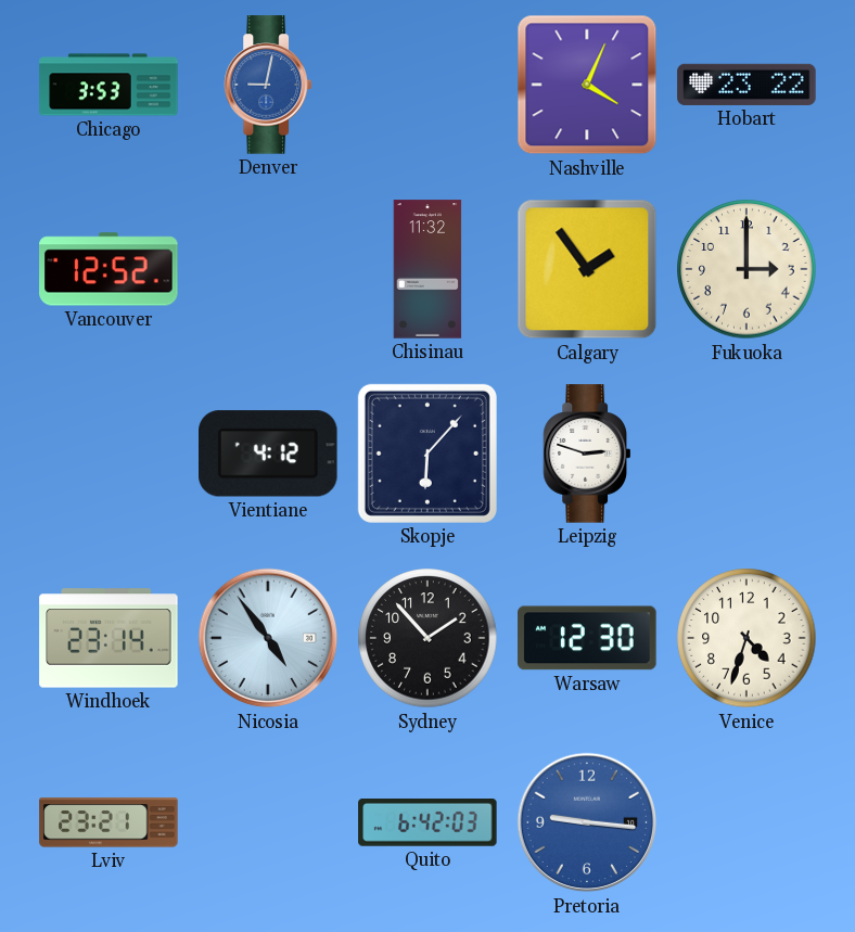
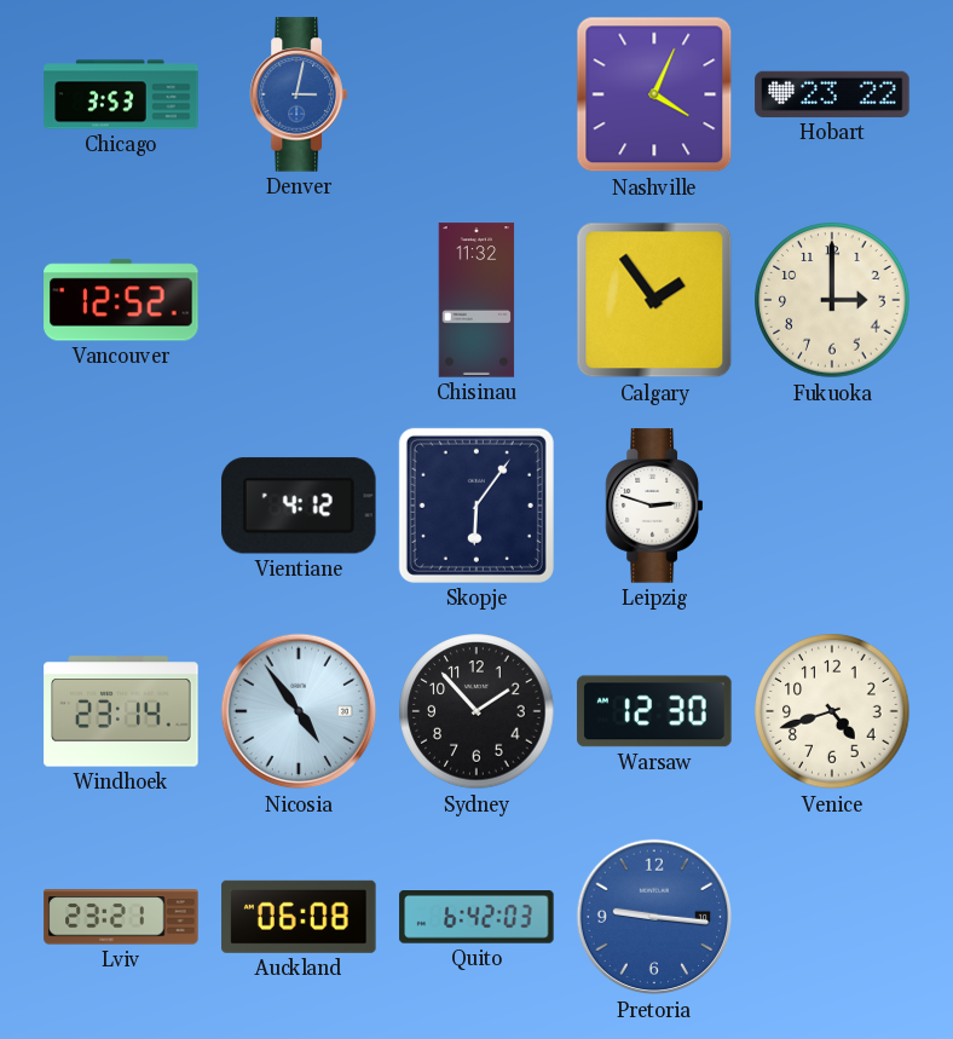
Denver: 9:02 -> 3:02
Skopje: 6:07 -> 6:06
Venice: 4:33 -> 4:42
Auckland: none -> 06:08
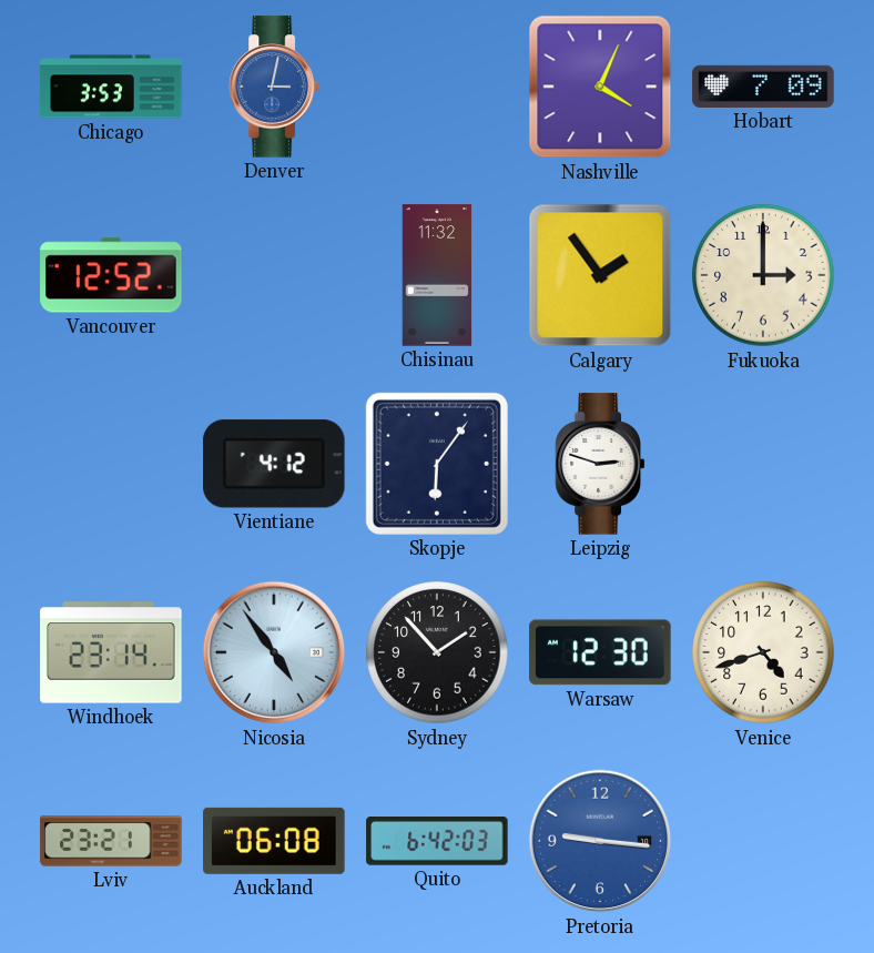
Hobart: 23:22 -> 7:09
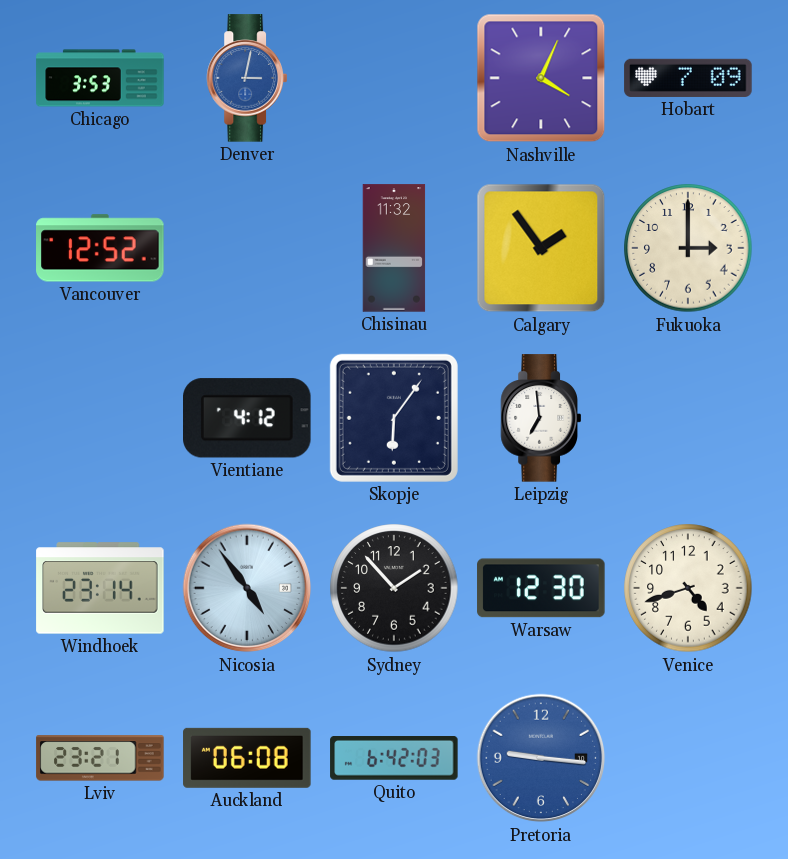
Leipzig: 2:48 -> 6:59
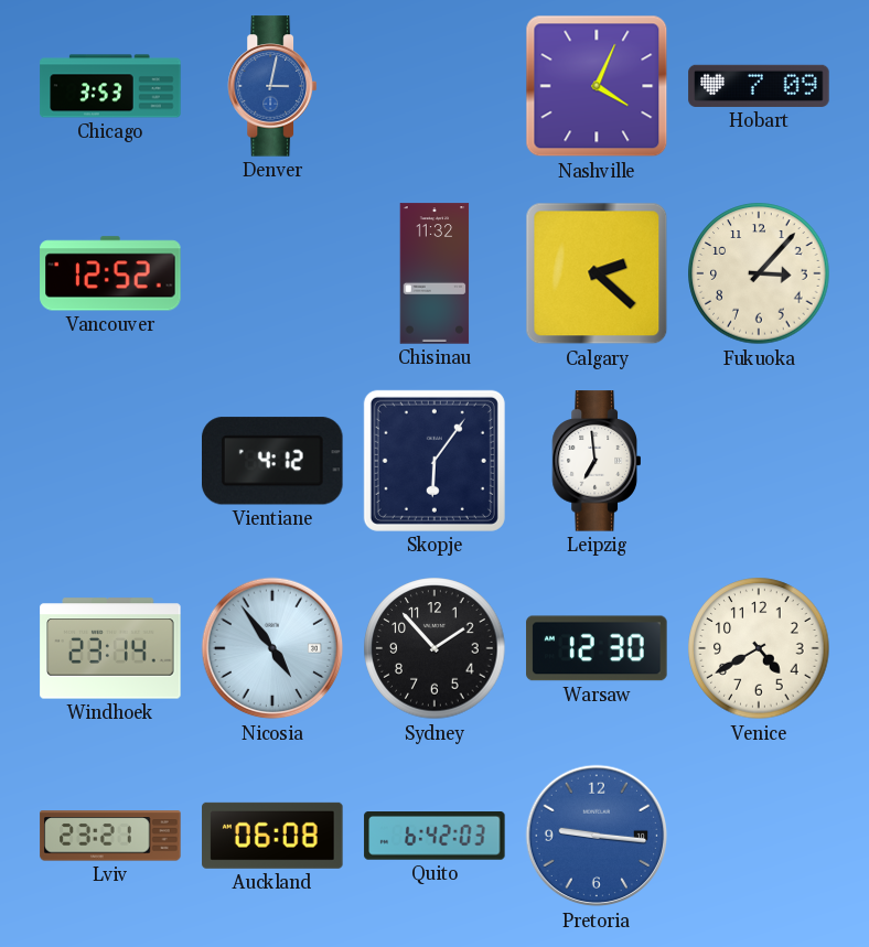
Calgary: 1:54 -> 2:22
Fukuoka: 3:00 -> 3:07
Venice: 4:42 -> 4:40
